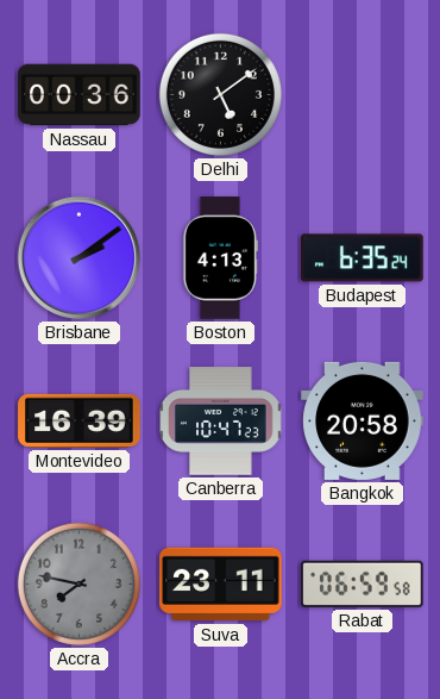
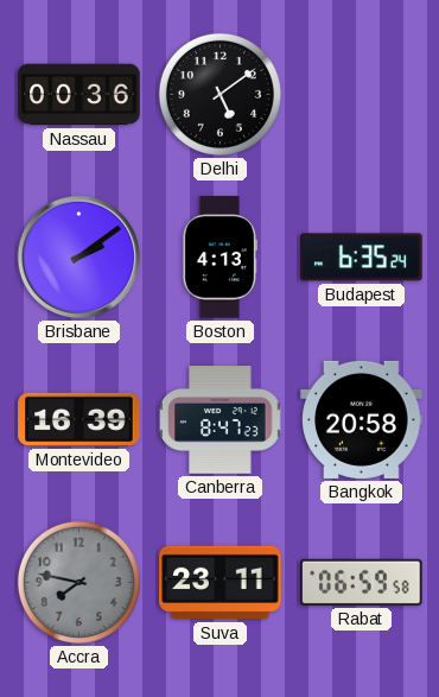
Canberra: 10:47 -> 8:47
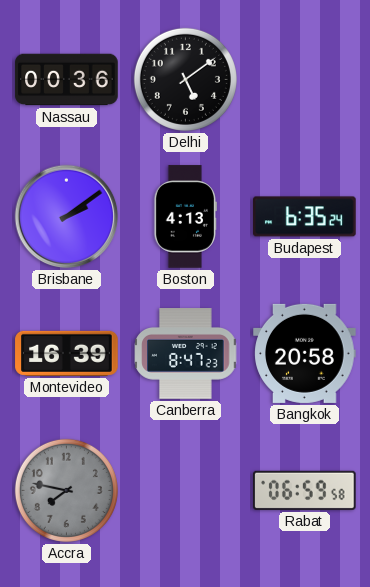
Suva: 23:11 -> none
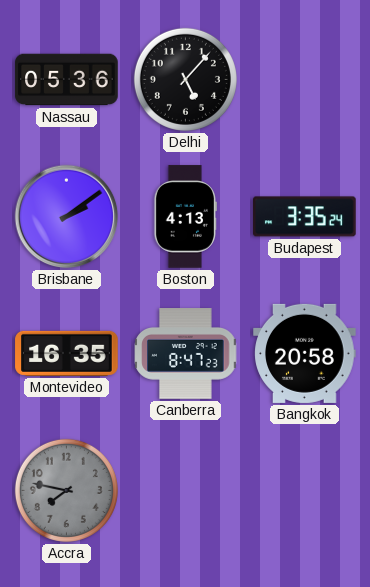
Nassau: 00:36 -> 05:36
Delhi: 5:09 -> 5:07
Budapest: 6:35 -> 3:35
Montevideo: 16:39 -> 16:35
Rabat: 06:59 -> none
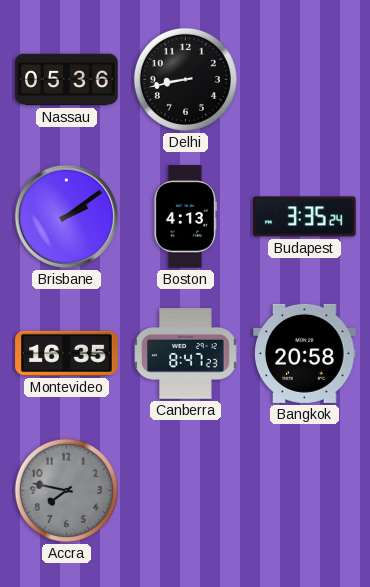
Delhi: 5:07 -> 8:43
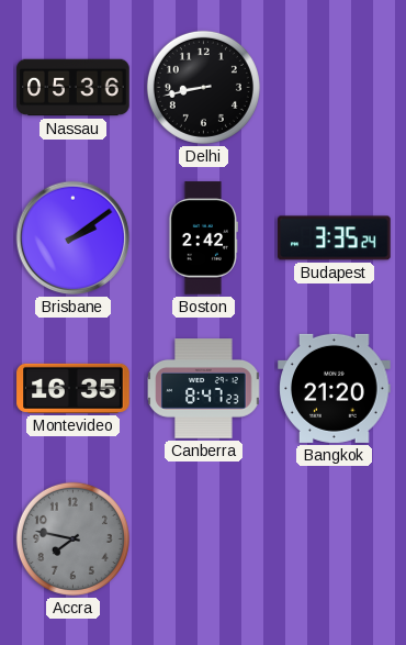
Boston: 4:13 -> 2:42
Bangkok: 20:58 -> 21:20
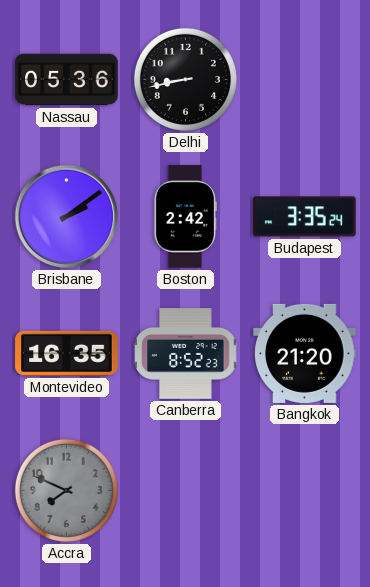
Canberra: 8:47 -> 8:52
Accra: 7:47 -> 7:49
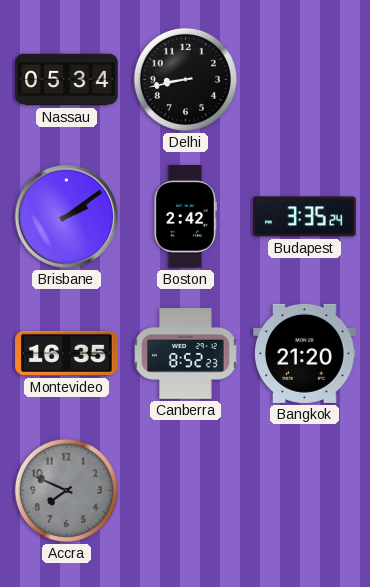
Nassau: 05:36 -> 05:34
